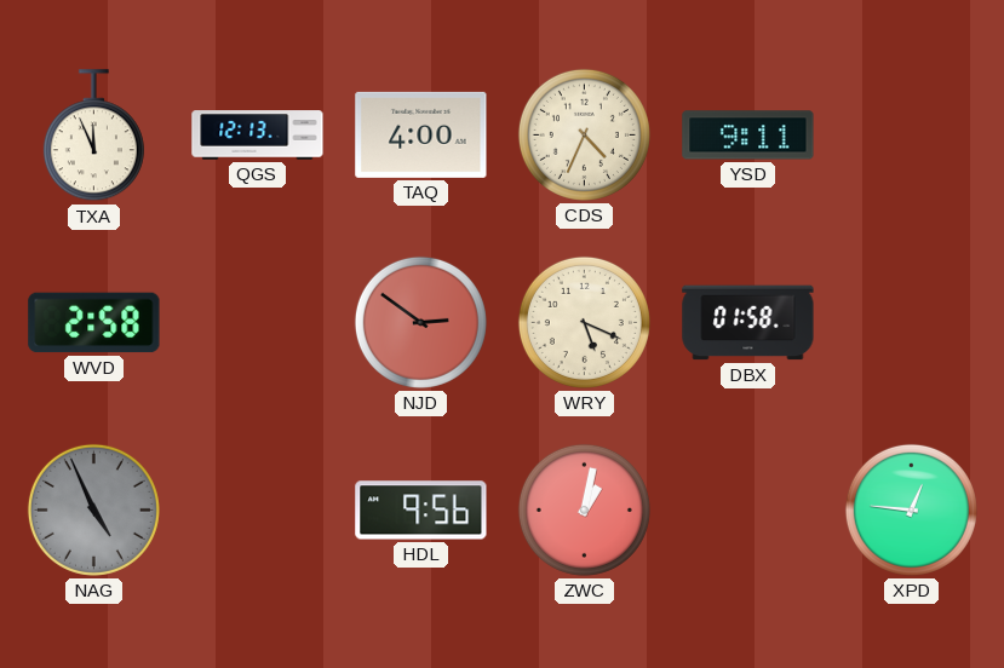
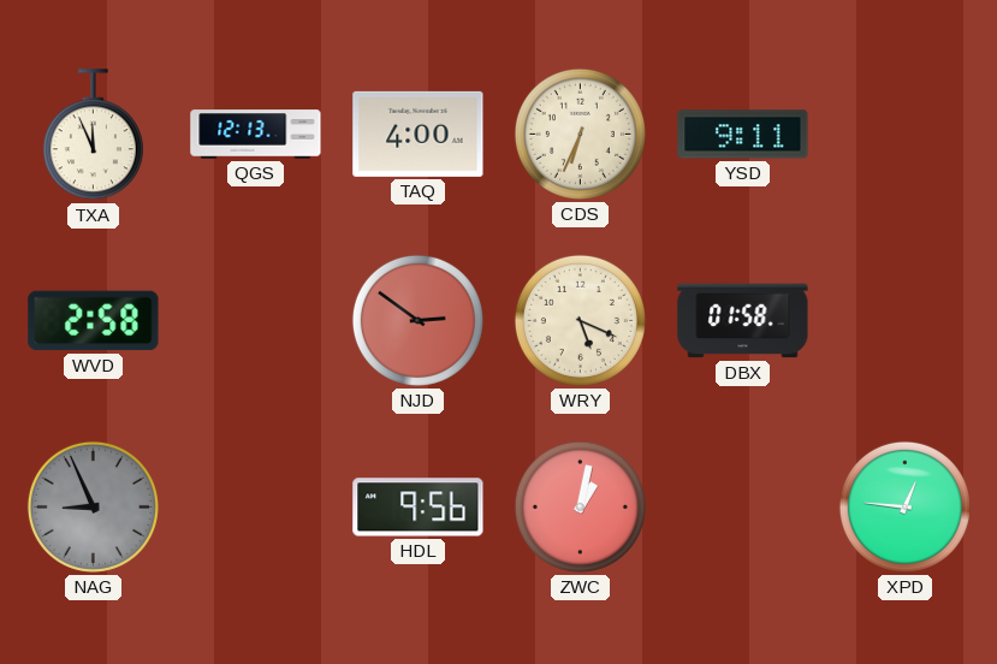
CDS: 4:34 -> 6:34
NAG: 4:56 -> 8:56
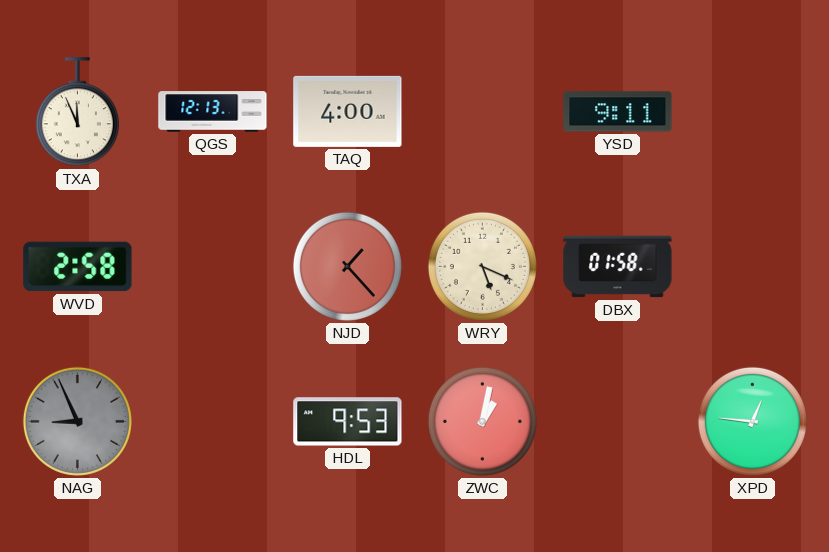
CDS: 6:34 -> none
NJD: 2:51 -> 1:23
HDL: 9:56 -> 9:53
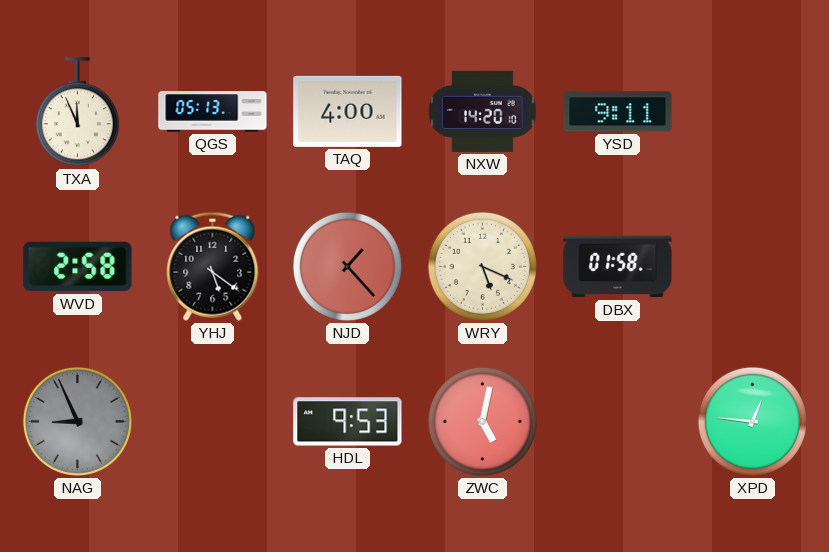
QGS: 12:13 -> 05:13
NXW: none -> 14:20
YHJ: none -> 5:21
ZWC: 1:02 -> 5:02
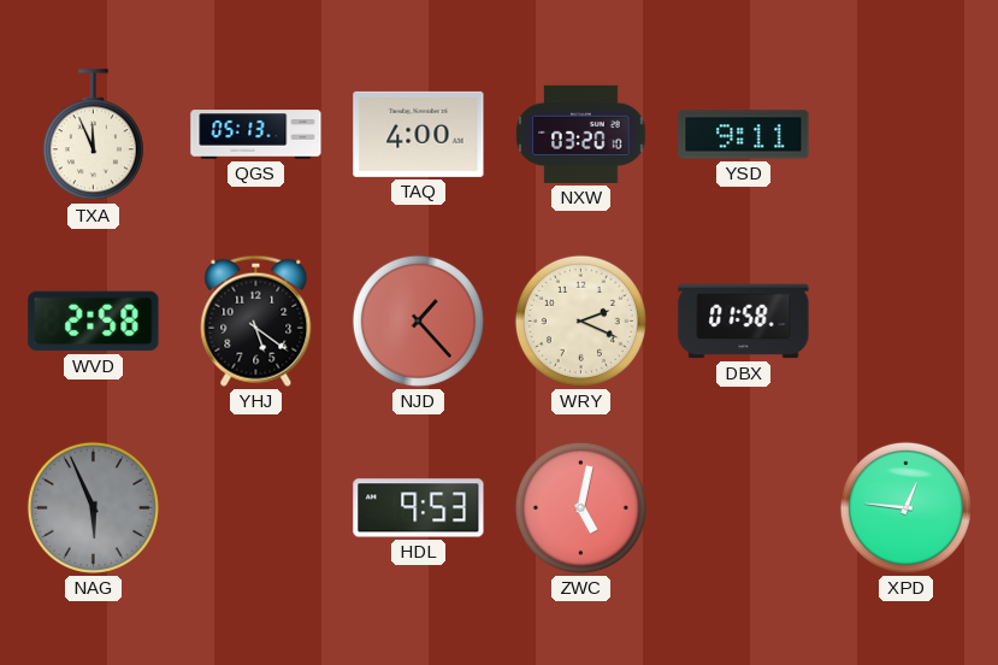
NXW: 14:20 -> 03:20
WRY: 5:19 -> 2:19
NAG: 8:56 -> 5:56
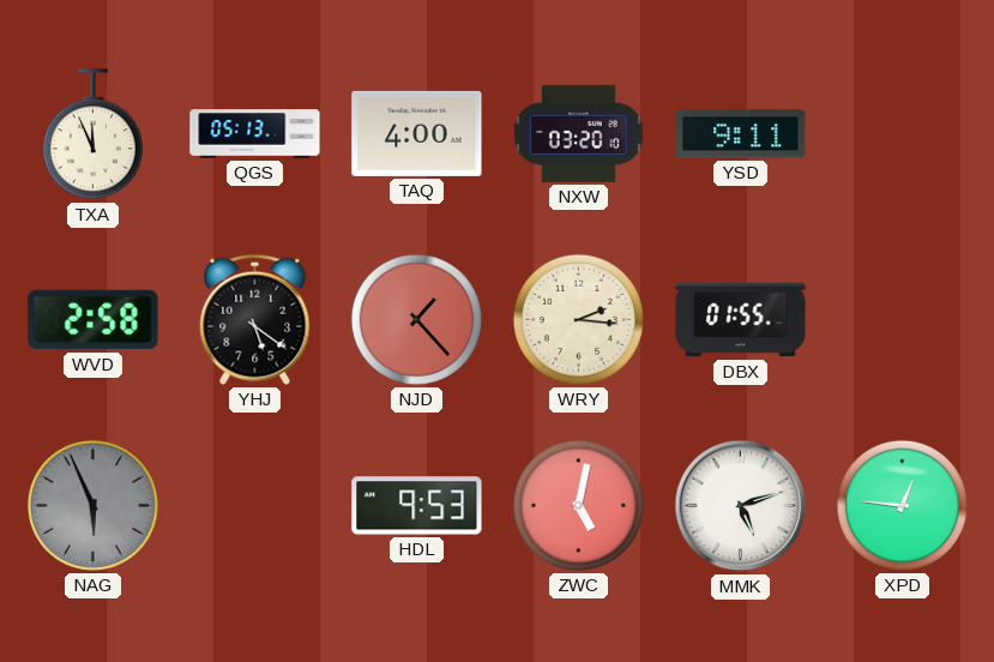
WRY: 2:19 -> 2:16
DBX: 01:58 -> 01:55
MMK: none -> 5:12
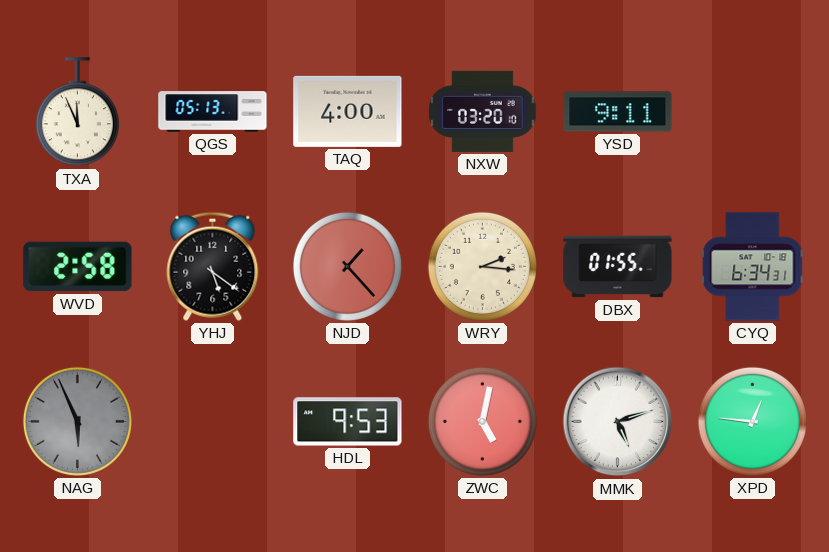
CYQ: none -> 6:34
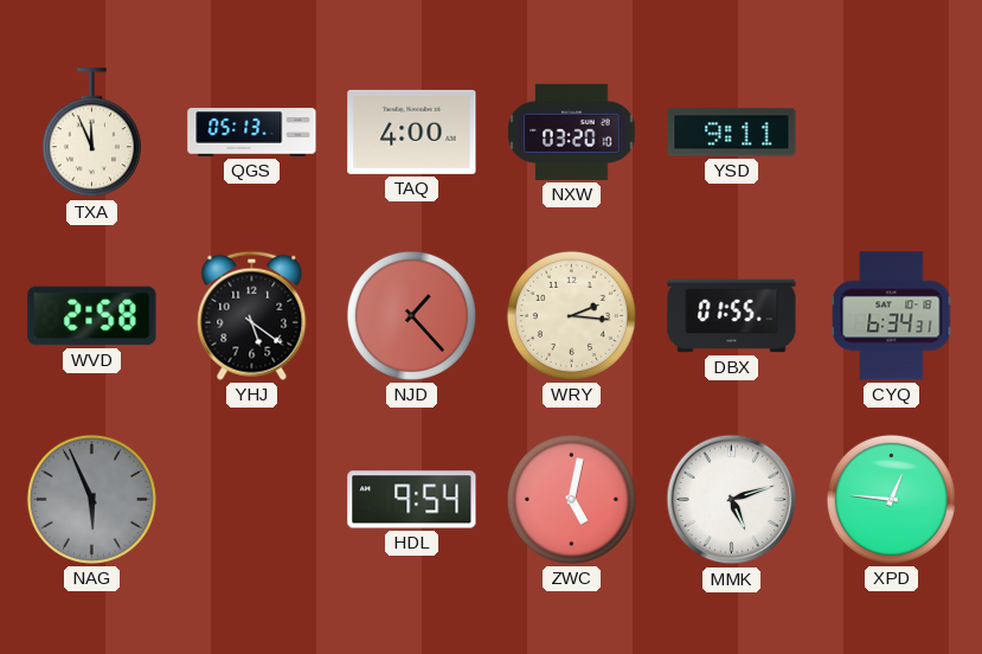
HDL: 9:53 -> 9:54
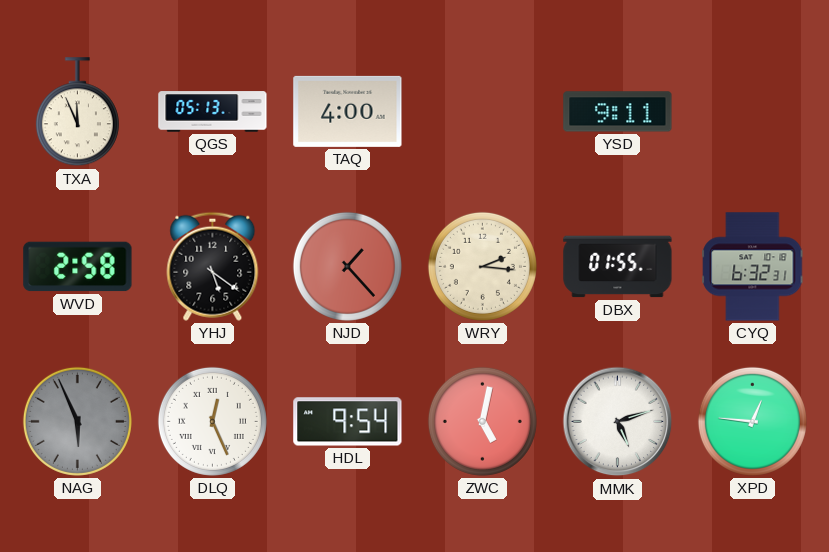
NXW: 03:20 -> none
CYQ: 6:34 -> 6:32
DLQ: none -> 12:26
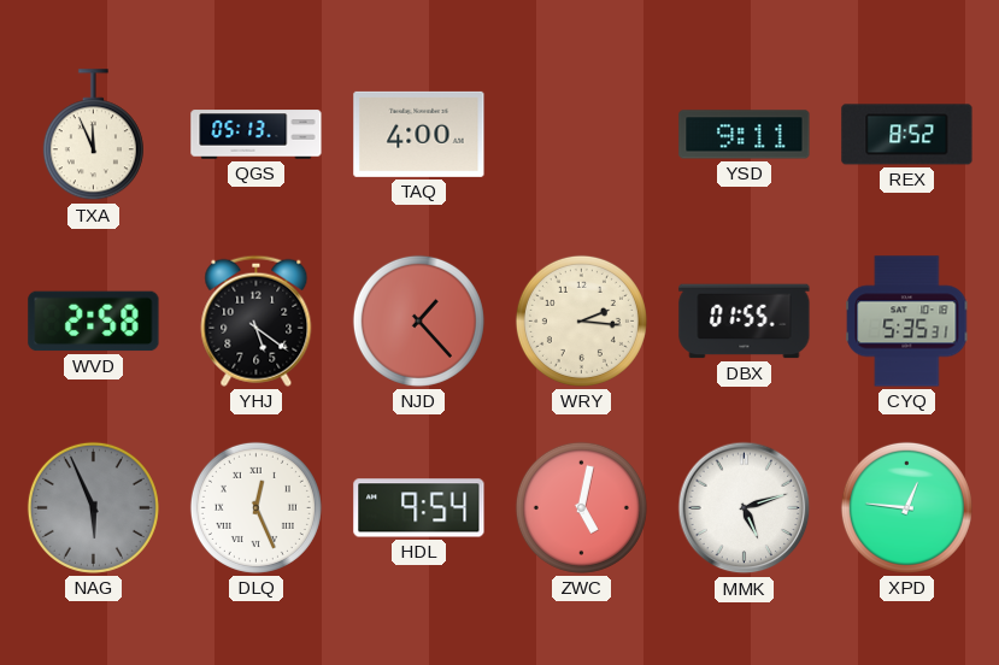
REX: none -> 8:52
CYQ: 6:32 -> 5:35
